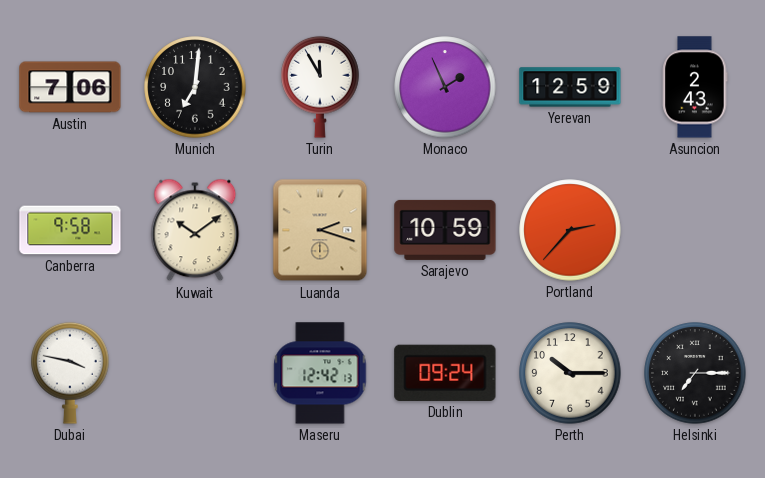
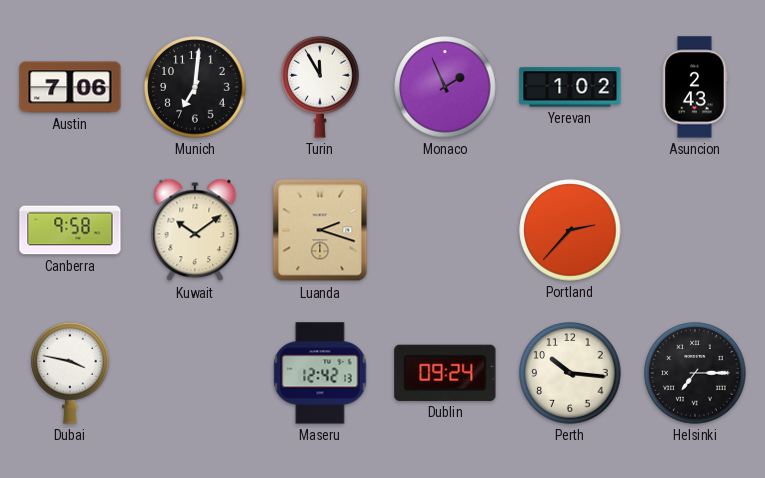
Yerevan: 12:59 -> 1:02
Sarajevo: 10:59 -> none
Perth: 10:15 -> 10:16
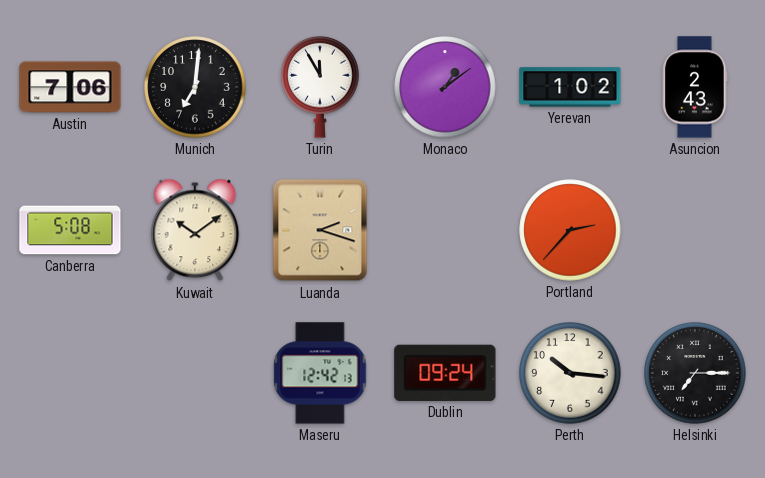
Monaco: 1:56 -> 1:09
Canberra: 9:58 -> 5:08
Dubai: 3:47 -> none
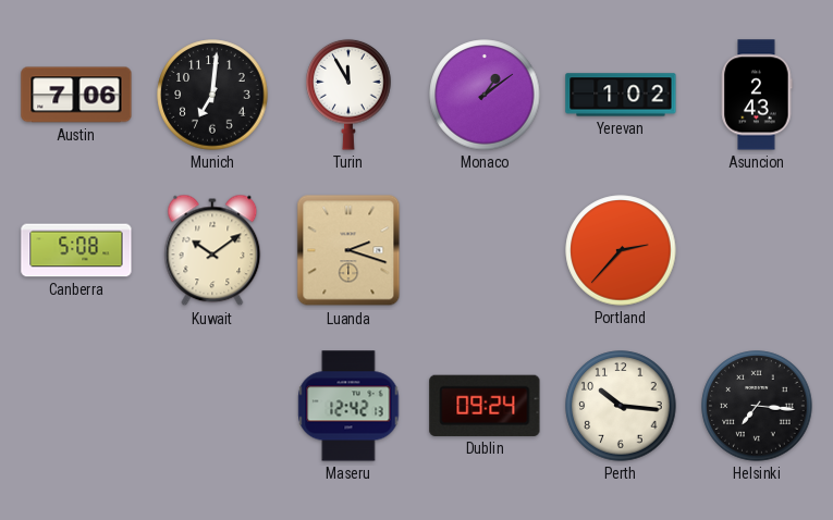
Helsinki: 7:15 -> 7:16
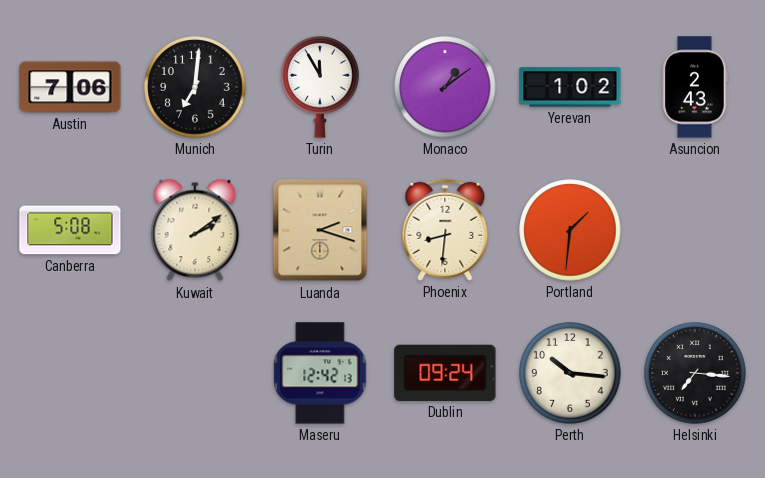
Kuwait: 10:09 -> 2:09
Phoenix: none -> 8:31
Portland: 2:37 -> 1:31
